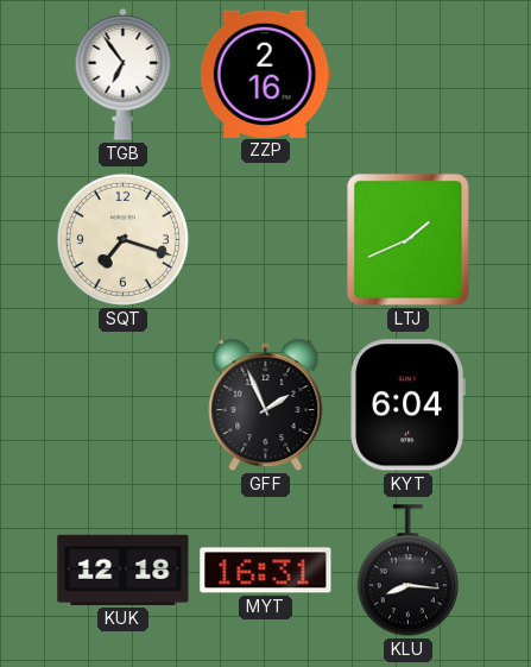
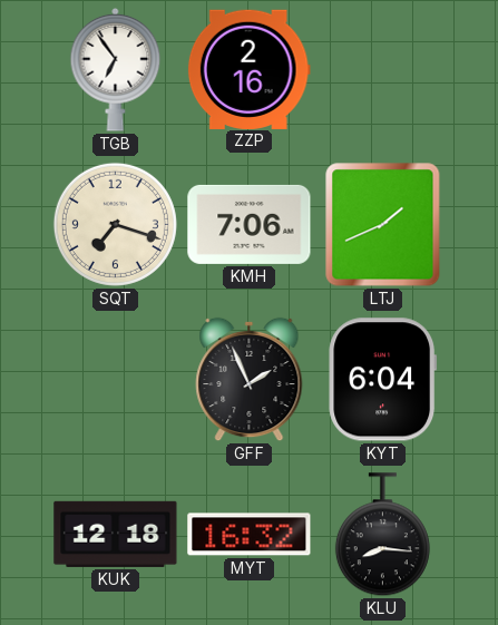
KMH: none -> 7:06
MYT: 16:31 -> 16:32
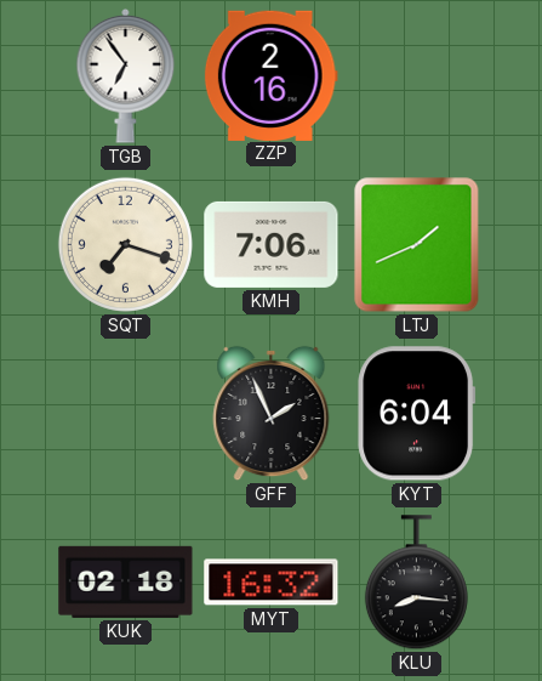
KUK: 12:18 -> 02:18
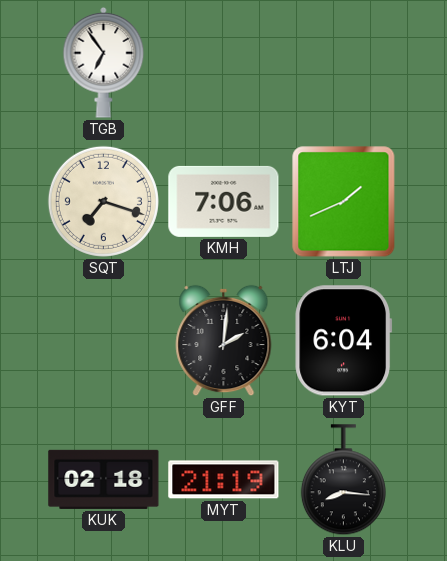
ZZP: 2:16 -> none
GFF: 1:56 -> 2:01
MYT: 16:32 -> 21:19
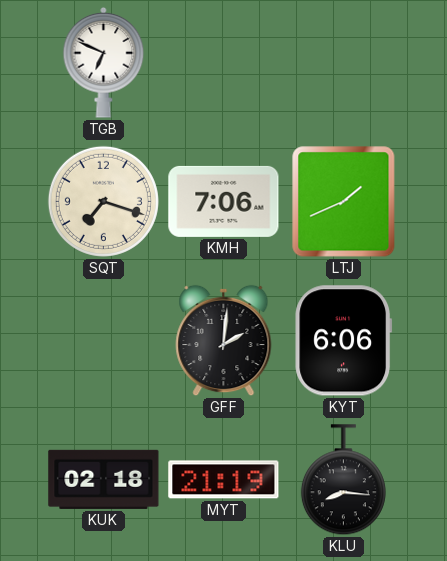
TGB: 6:54 -> 6:49
KYT: 6:04 -> 6:06
